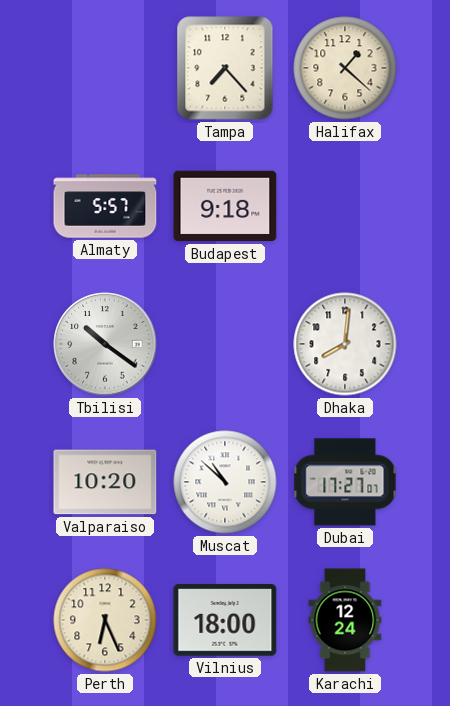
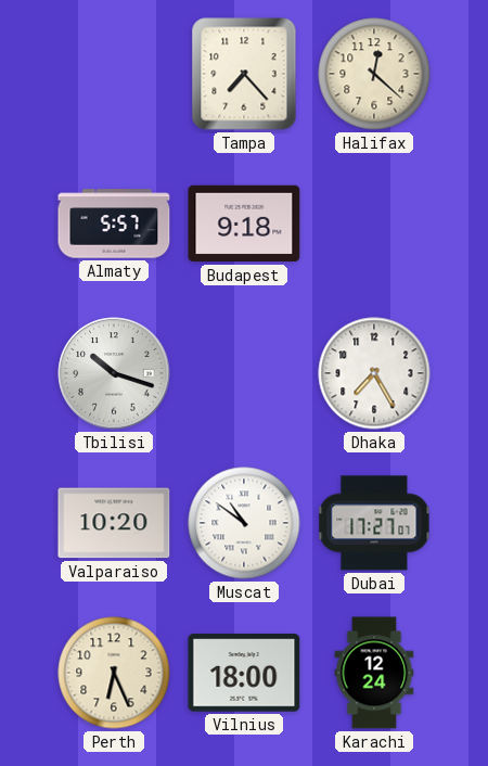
Halifax: 1:22 -> 12:22
Tbilisi: 10:21 -> 10:18
Dhaka: 8:01 -> 7:25
Muscat: 10:52 -> 10:51
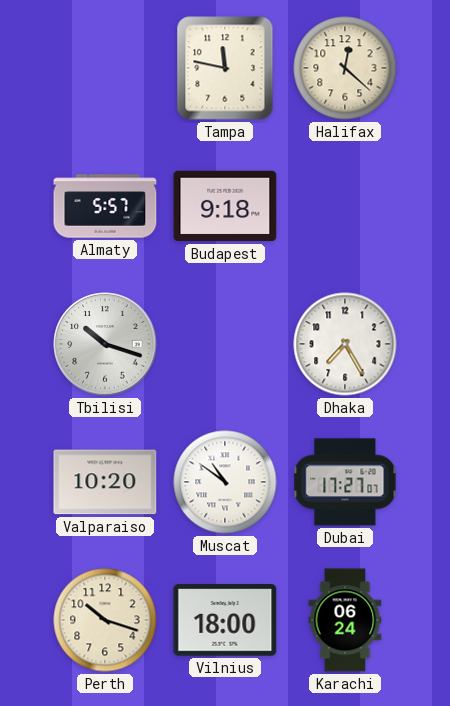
Tampa: 7:23 -> 11:47
Perth: 6:26 -> 10:18
Karachi: 12:24 -> 06:24
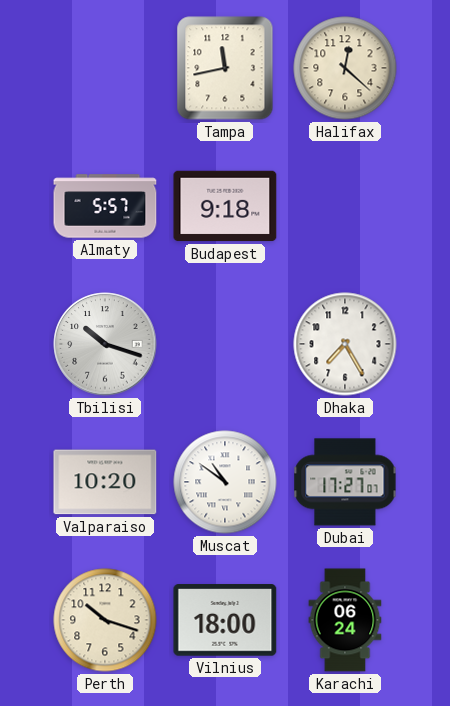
Tampa: 11:47 -> 11:43
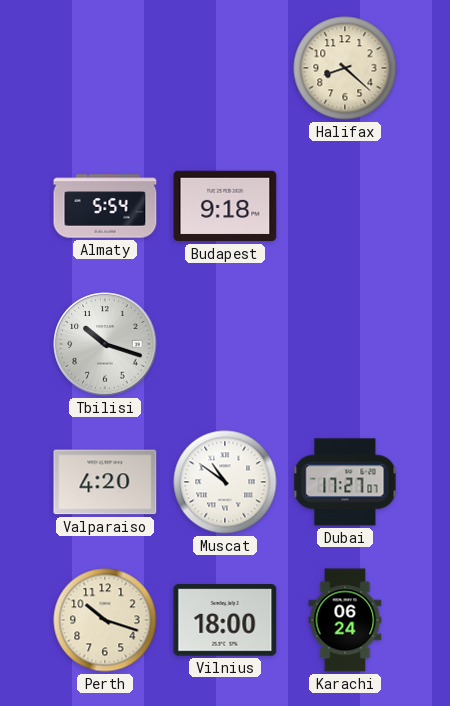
Tampa: 11:43 -> none
Halifax: 12:22 -> 8:22
Almaty: 5:57 -> 5:54
Dhaka: 7:25 -> none
Valparaiso: 10:20 -> 4:20
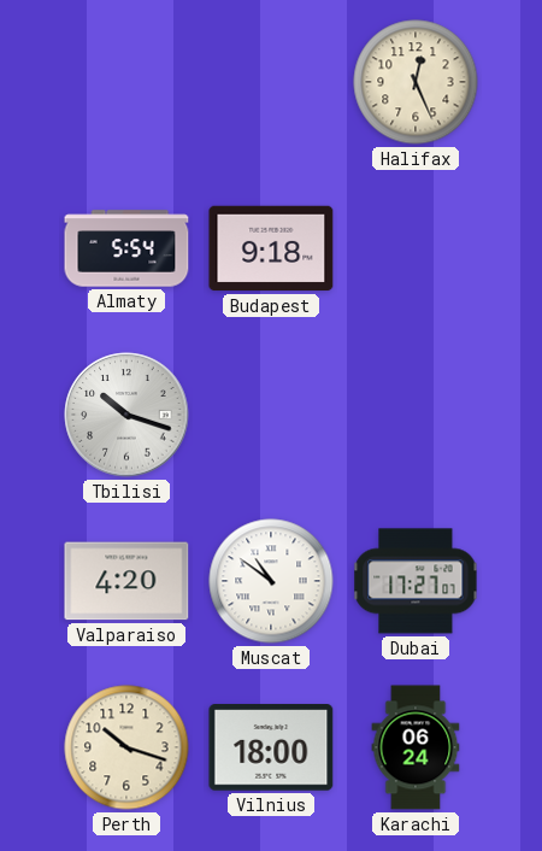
Halifax: 8:22 -> 12:26
